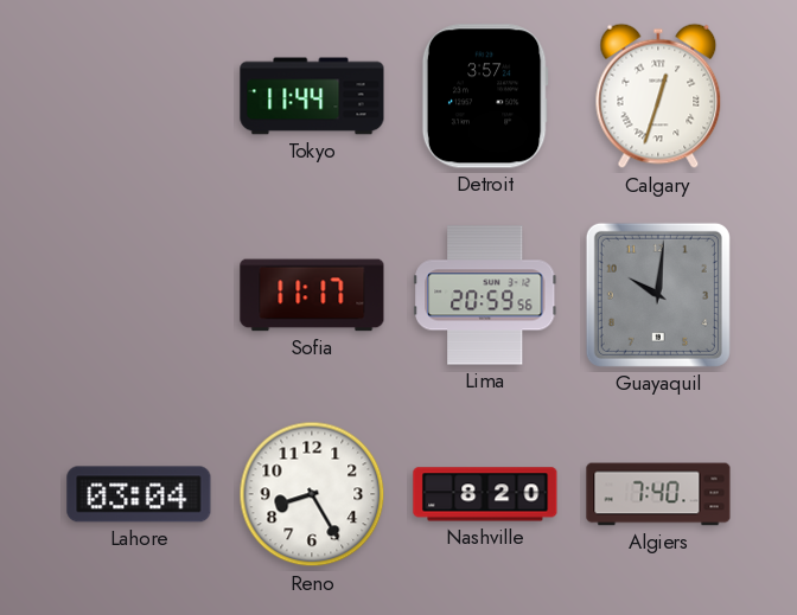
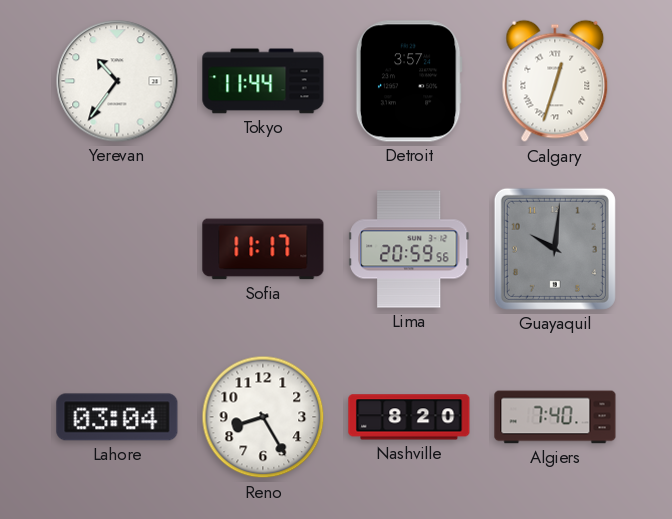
Yerevan: none -> 10:36
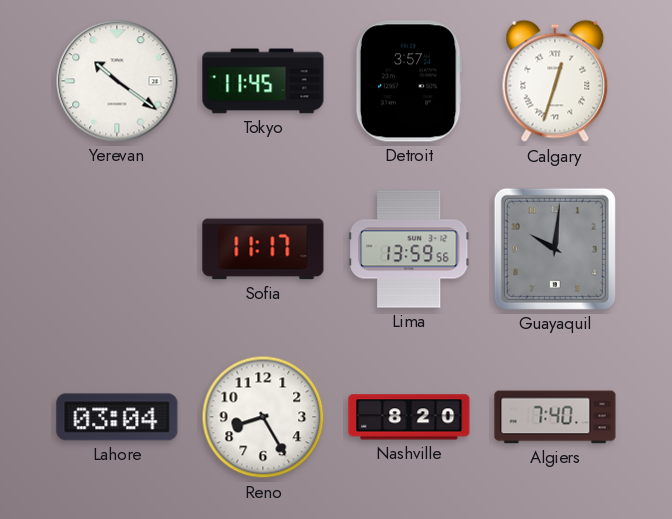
Yerevan: 10:36 -> 10:21
Tokyo: 11:44 -> 11:45
Lima: 20:59 -> 13:59
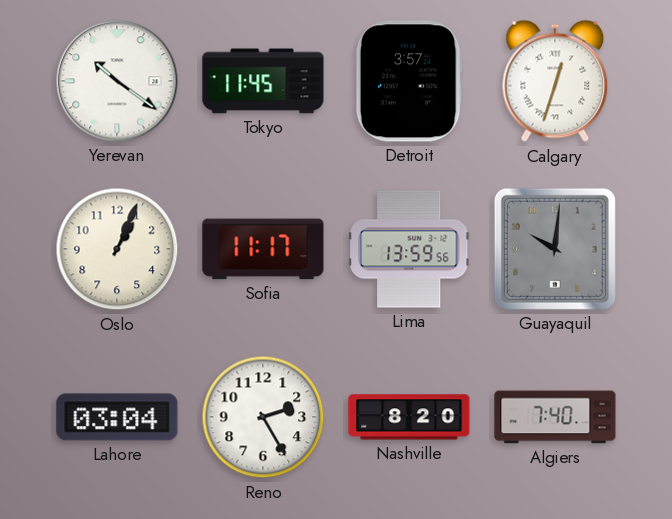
Oslo: none -> 1:04
Reno: 8:25 -> 2:25
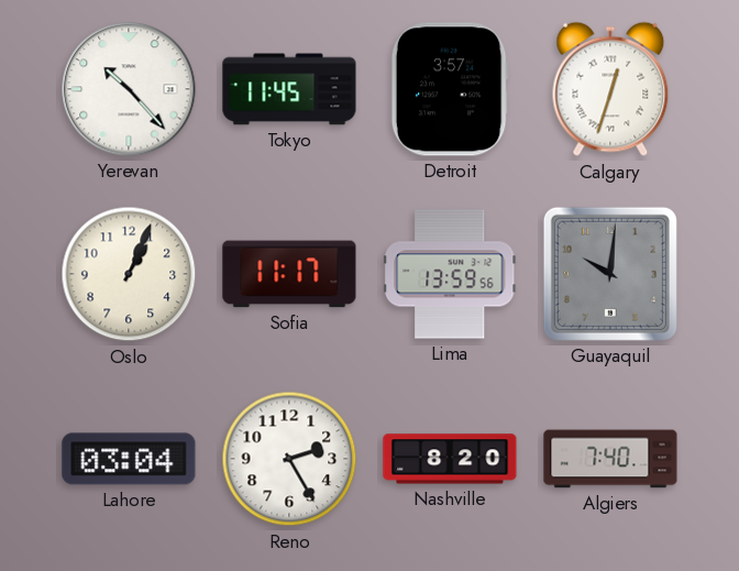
Yerevan: 10:21 -> 10:23
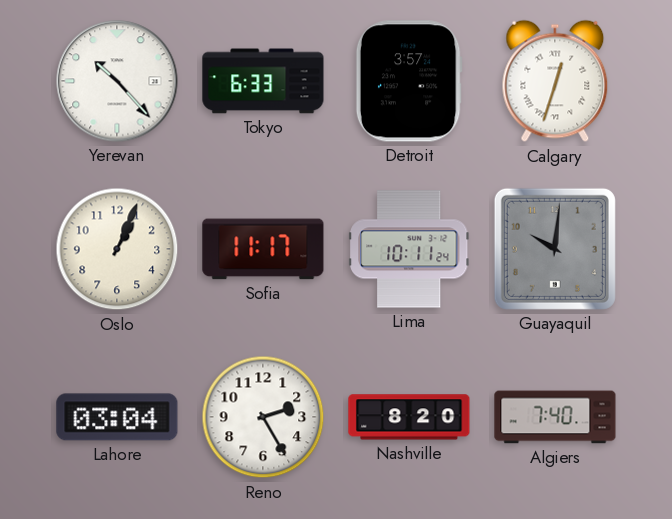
Tokyo: 11:45 -> 6:33
Lima: 13:59 -> 10:11
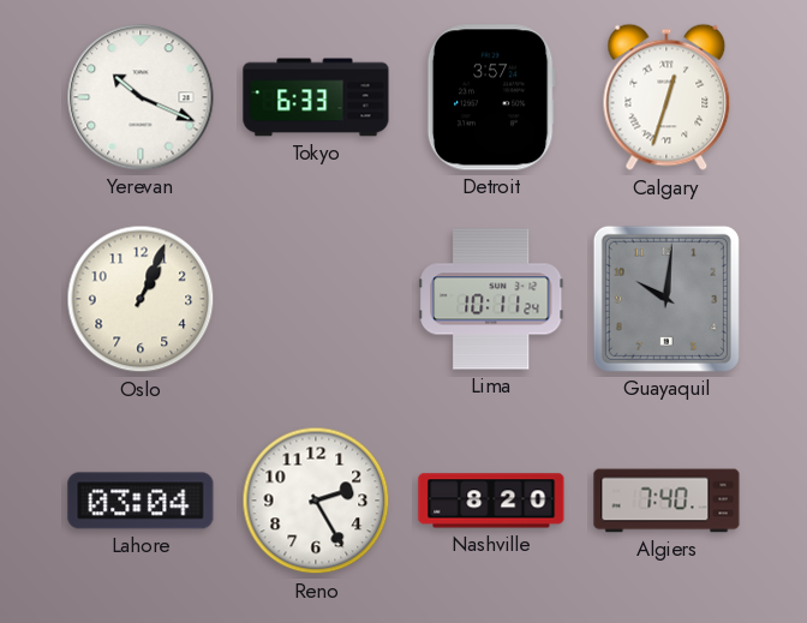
Yerevan: 10:23 -> 10:19
Sofia: 11:17 -> none
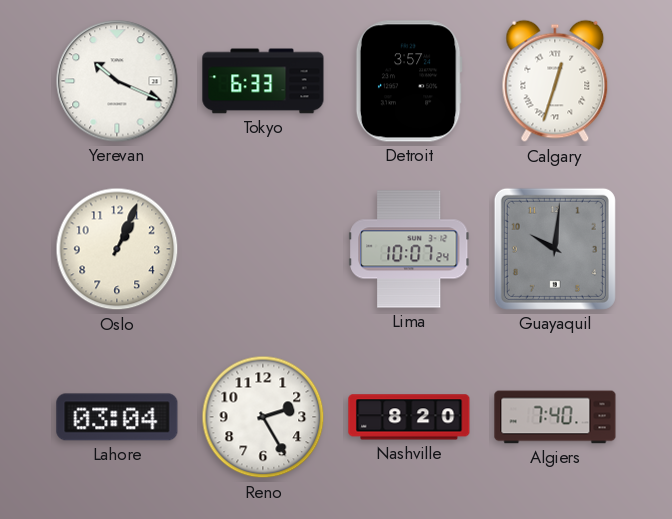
Lima: 10:11 -> 10:07
